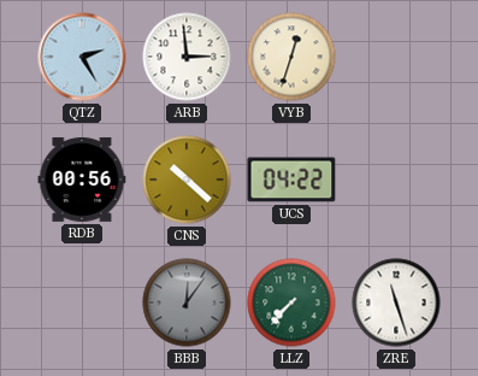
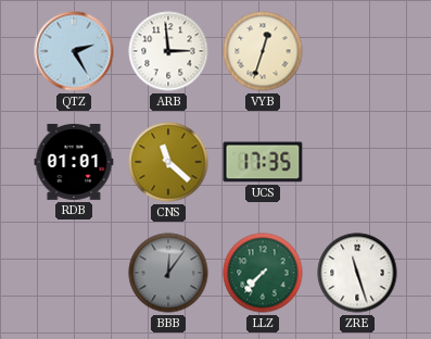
RDB: 00:56 -> 01:01
CNS: 10:22 -> 11:22
UCS: 04:22 -> 17:35
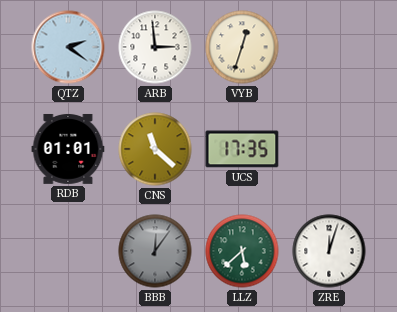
QTZ: 2:25 -> 2:21
LLZ: 7:37 -> 5:38
ZRE: 11:27 -> 12:03
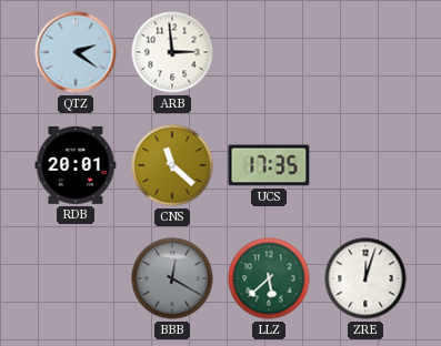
VYB: 12:33 -> none
RDB: 01:01 -> 20:01
BBB: 12:06 -> 12:20
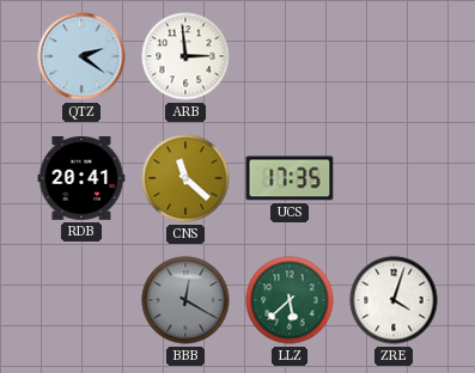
RDB: 20:01 -> 20:41
ZRE: 12:03 -> 4:03
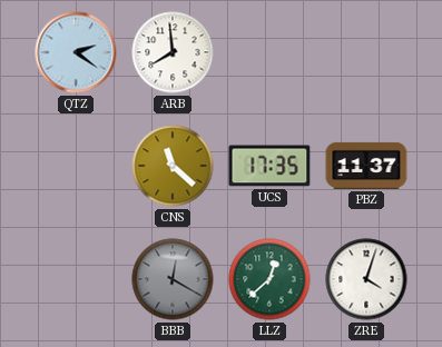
ARB: 2:59 -> 7:59
RDB: 20:41 -> none
PBZ: none -> 11:37
LLZ: 5:38 -> 12:38
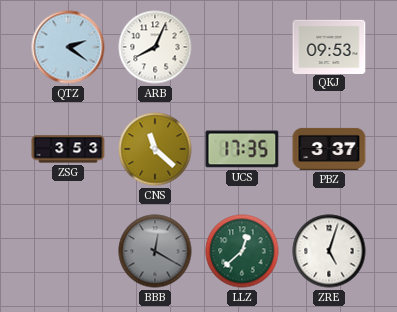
ARB: 7:59 -> 8:04
QKJ: none -> 09:53
ZSG: none -> 3:53
PBZ: 11:37 -> 3:37
ZRE: 4:03 -> 5:03
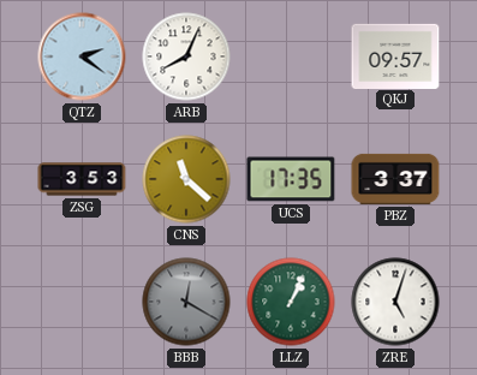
QKJ: 09:53 -> 09:57
LLZ: 12:38 -> 1:04
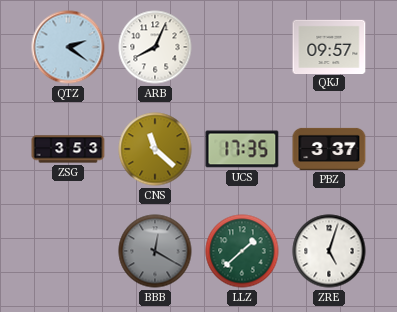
LLZ: 1:04 -> 1:38
